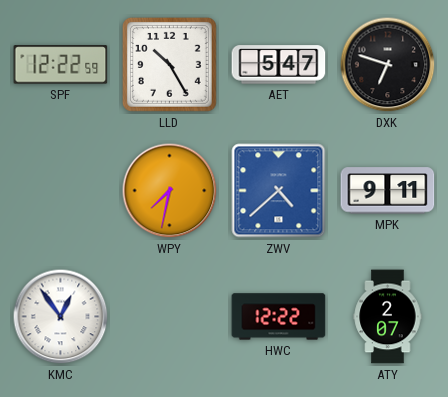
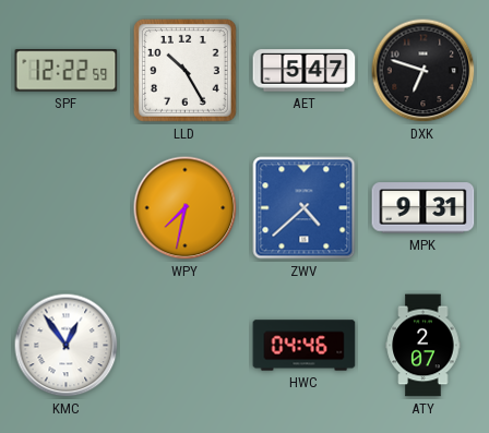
MPK: 9:11 -> 9:31
HWC: 12:22 -> 04:46
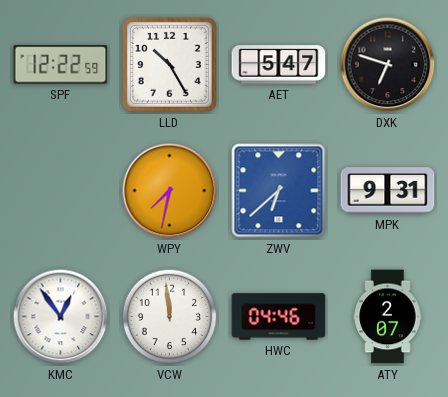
ZWV: 4:38 -> 6:38
VCW: none -> 11:59
